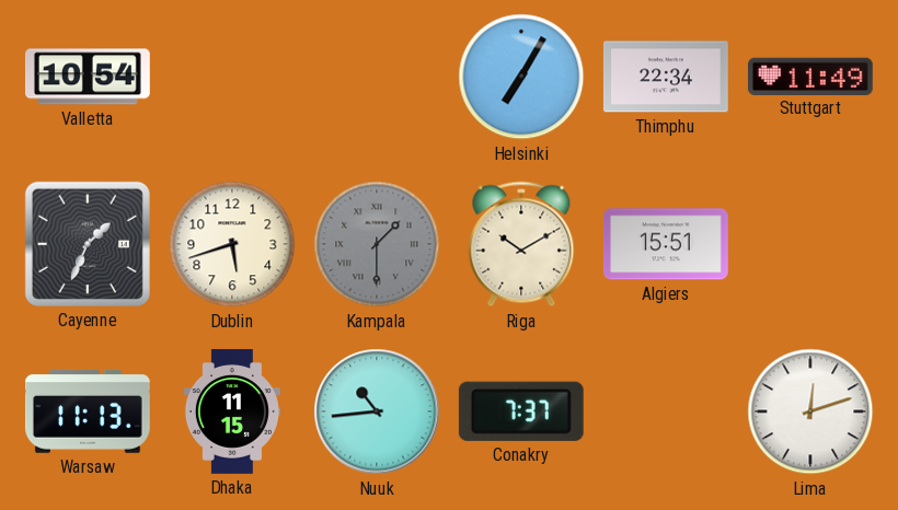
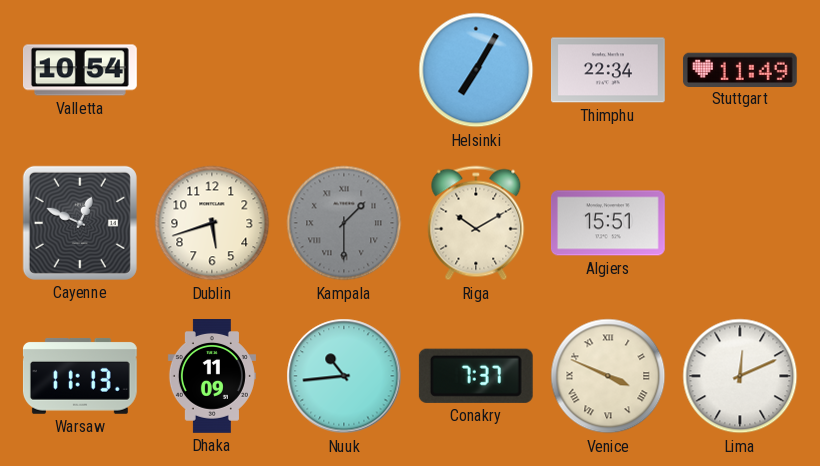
Cayenne: 1:34 -> 12:49
Dhaka: 11:15 -> 11:09
Venice: none -> 3:49
Lima: 12:12 -> 12:11
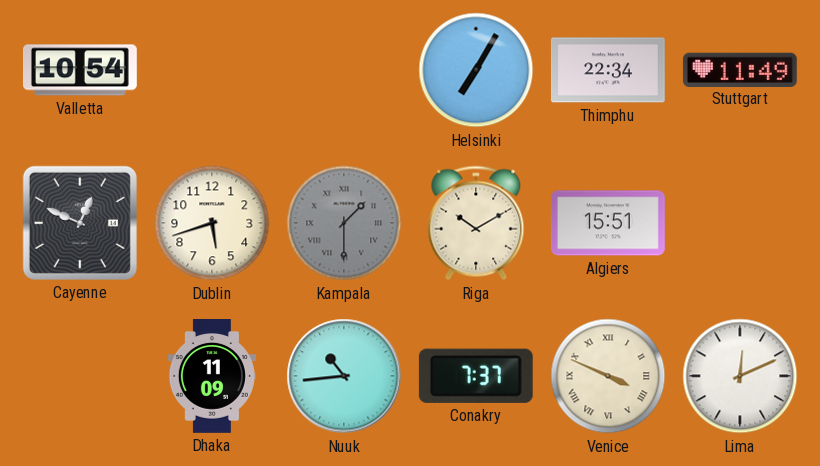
Warsaw: 11:13 -> none
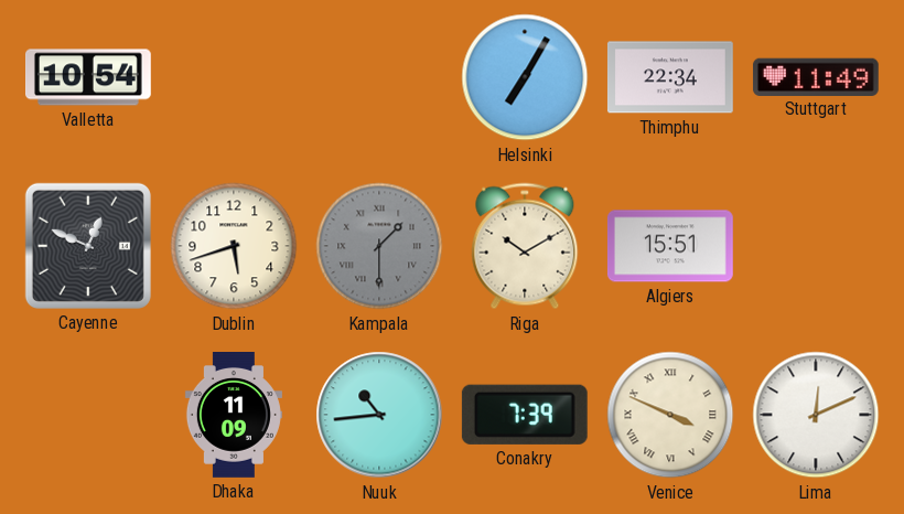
Conakry: 7:37 -> 7:39
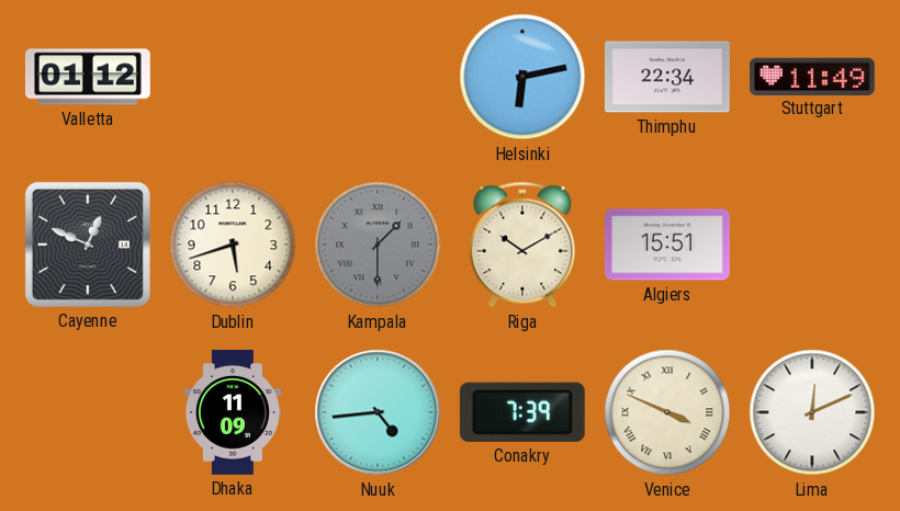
Valletta: 10:54 -> 01:12
Helsinki: 7:05 -> 6:13
Nuuk: 10:44 -> 4:44
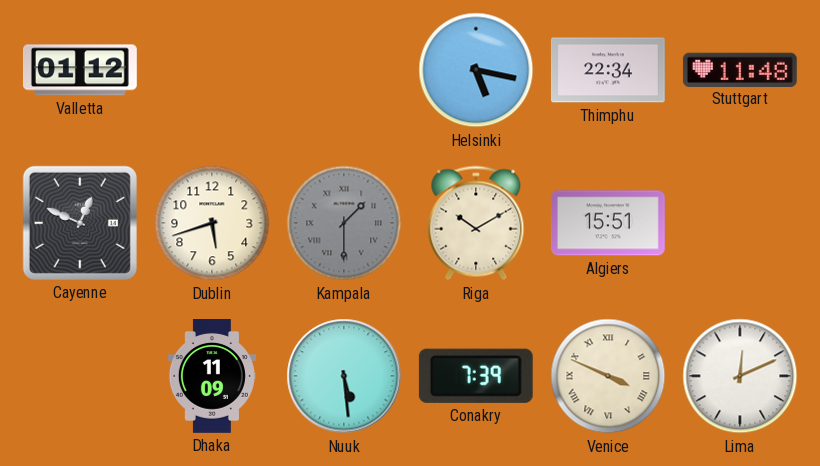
Helsinki: 6:13 -> 5:17
Stuttgart: 11:49 -> 11:48
Nuuk: 4:44 -> 5:29
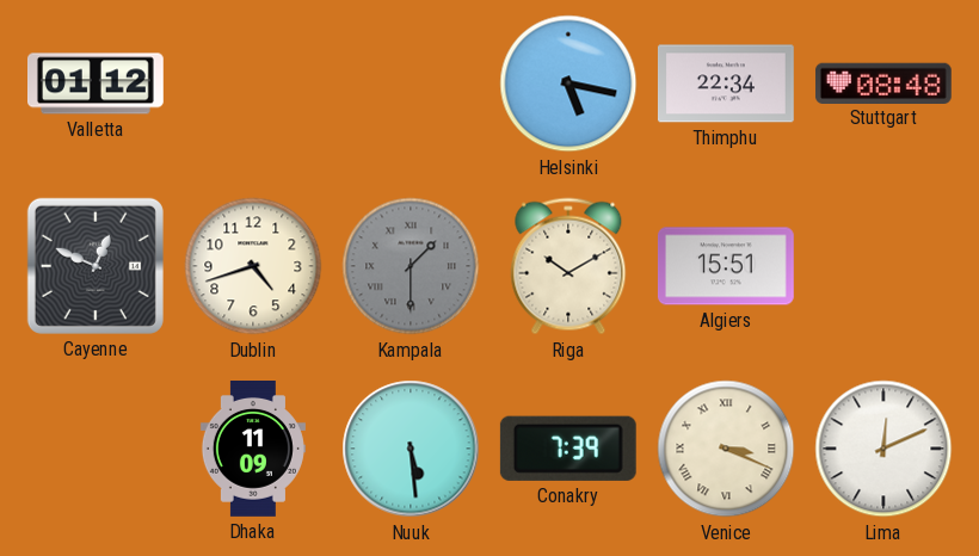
Stuttgart: 11:48 -> 08:48
Dublin: 5:42 -> 4:42
Venice: 3:49 -> 3:19
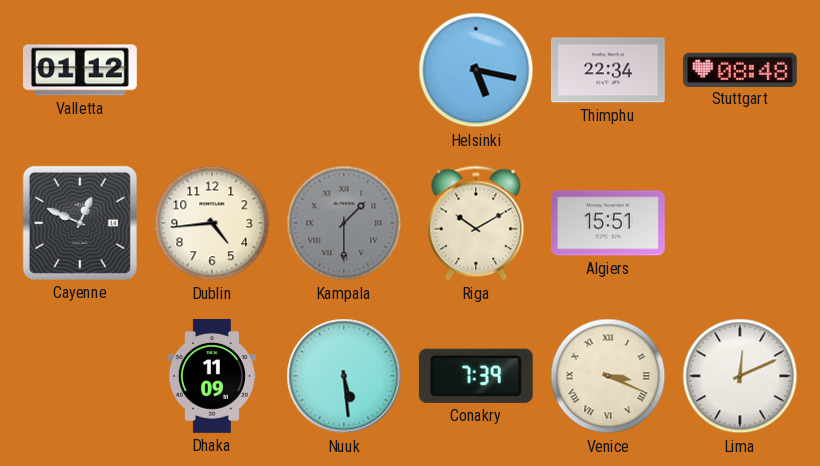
Dublin: 4:42 -> 4:44
